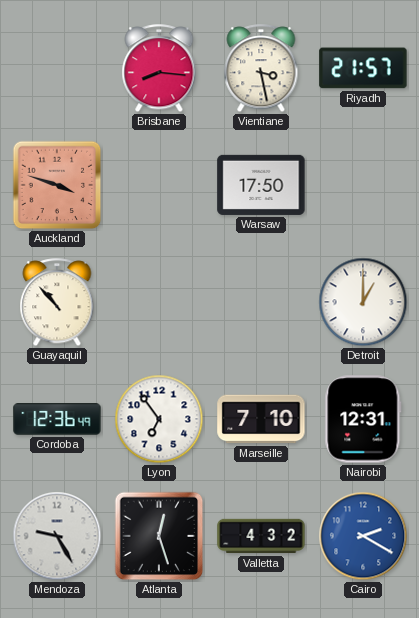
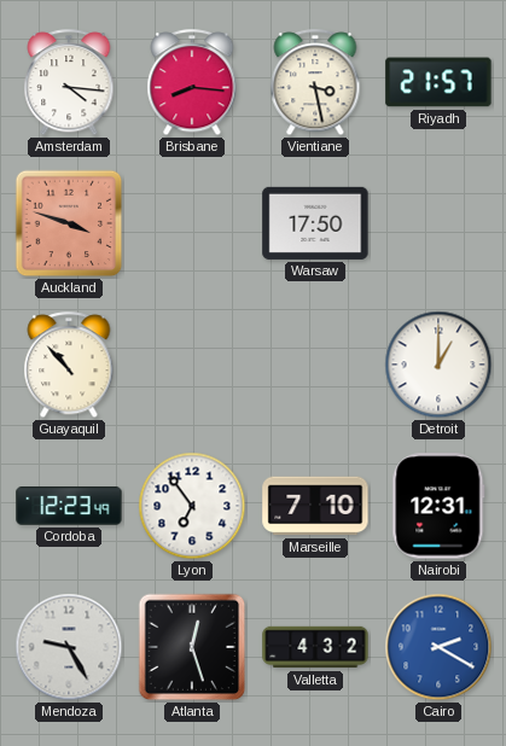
Amsterdam: none -> 4:16
Cordoba: 12:36 -> 12:23
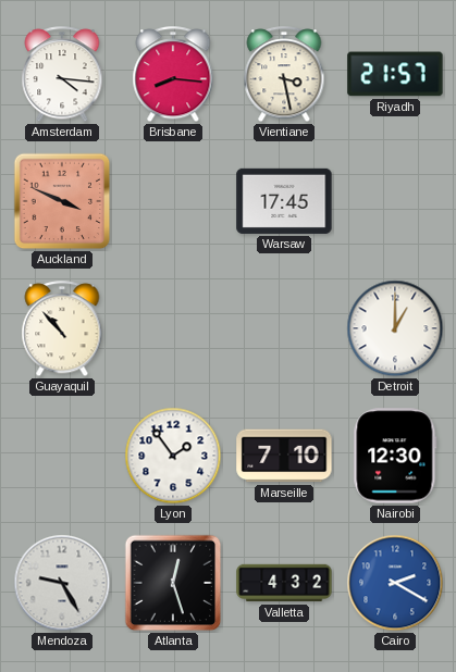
Auckland: 3:48 -> 3:49
Warsaw: 17:50 -> 17:45
Cordoba: 12:23 -> none
Lyon: 6:54 -> 1:54
Nairobi: 12:31 -> 12:30
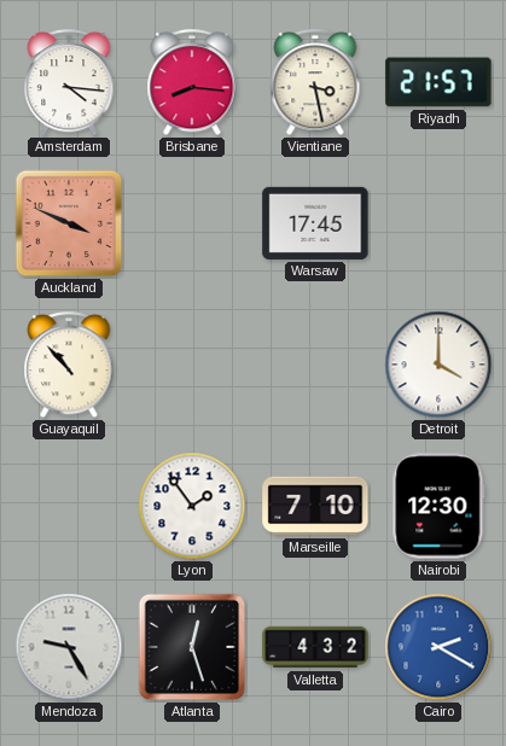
Detroit: 1:00 -> 4:00
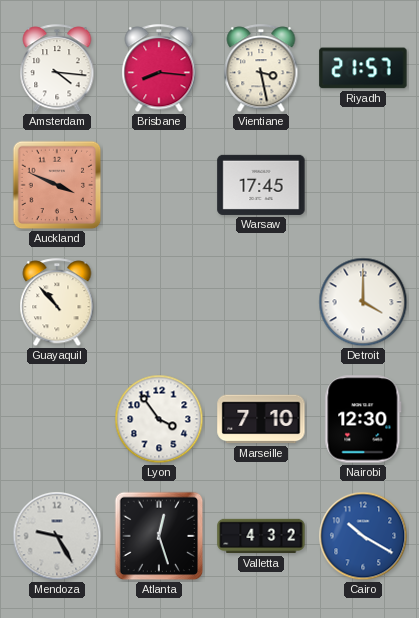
Lyon: 1:54 -> 3:54
Cairo: 2:20 -> 10:20
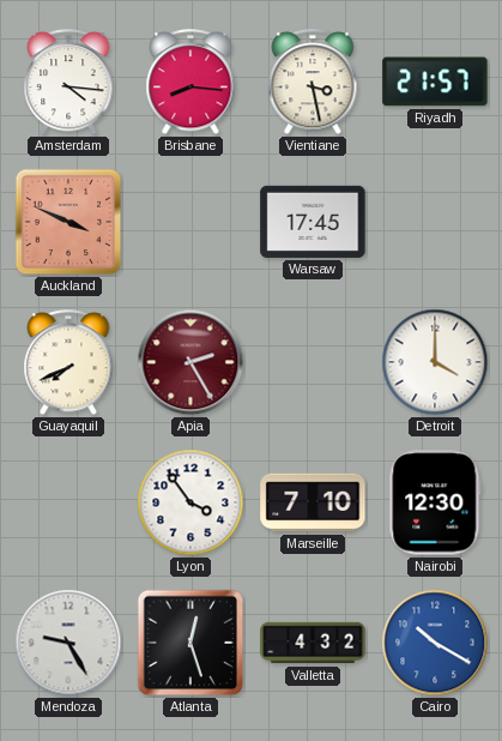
Guayaquil: 10:53 -> 7:41
Apia: none -> 2:25
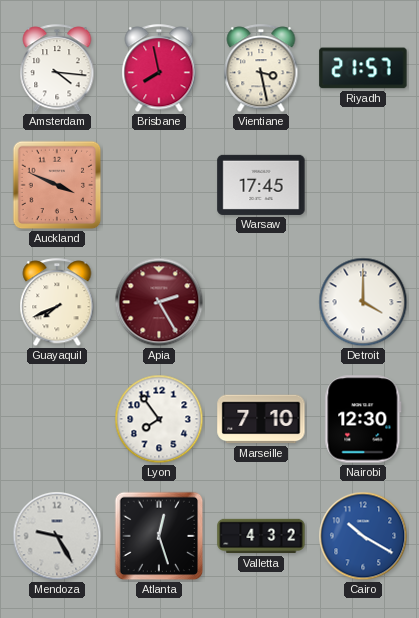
Brisbane: 8:16 -> 7:58
Lyon: 3:54 -> 7:54
